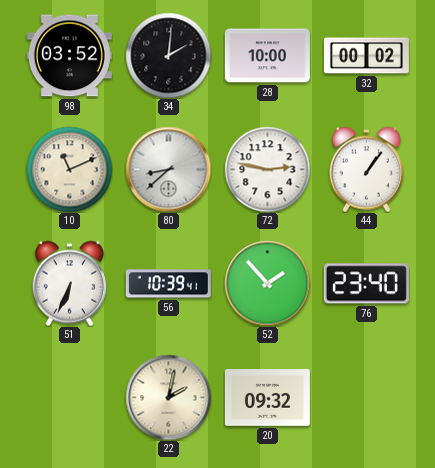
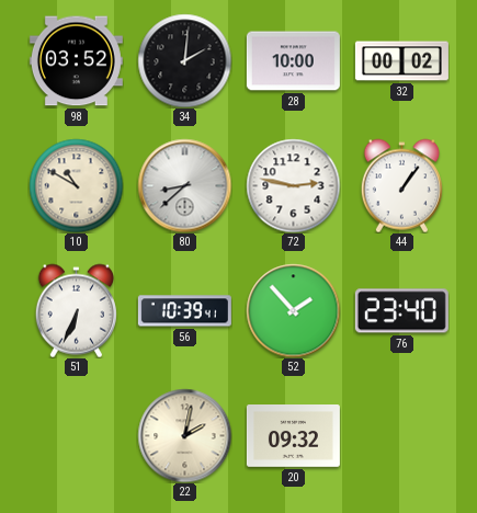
10: 11:11 -> 10:50
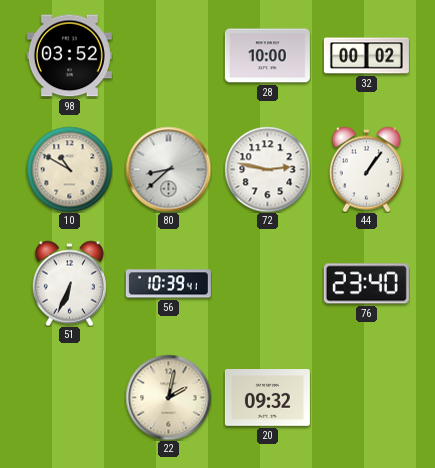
34: 2:01 -> none
52: 1:53 -> none
